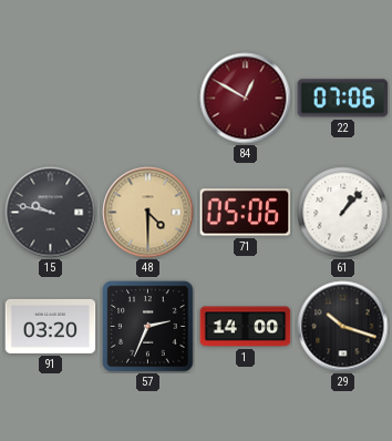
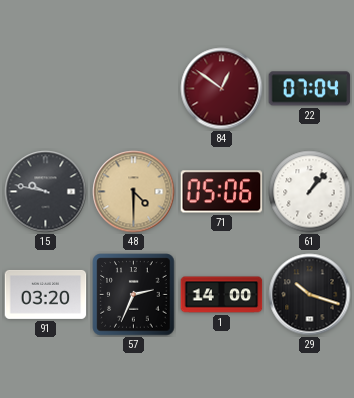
84: 12:50 -> 12:51
22: 07:06 -> 07:04
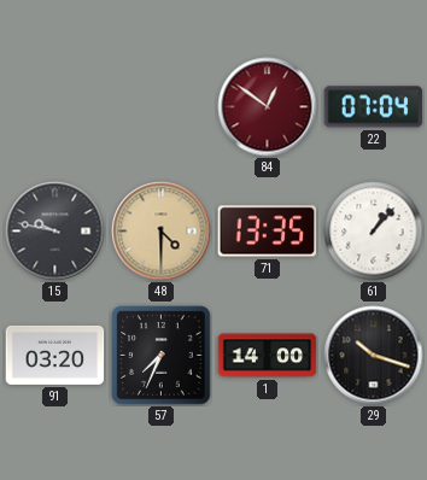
71: 05:06 -> 13:35
57: 2:34 -> 7:34
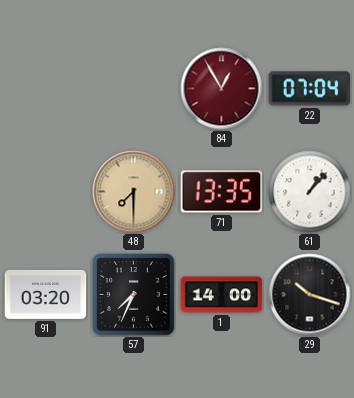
84: 12:51 -> 12:55
15: 9:47 -> none
48: 4:30 -> 7:30
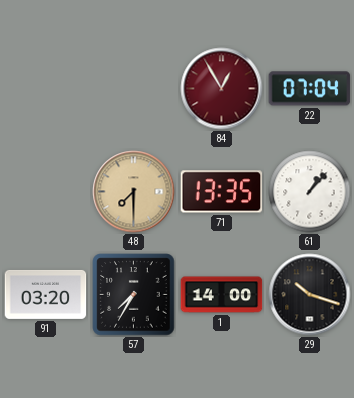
57: 7:34 -> 7:35
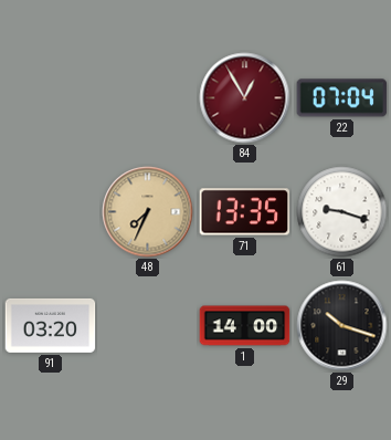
48: 7:30 -> 7:34
61: 1:07 -> 9:18
57: 7:35 -> none
